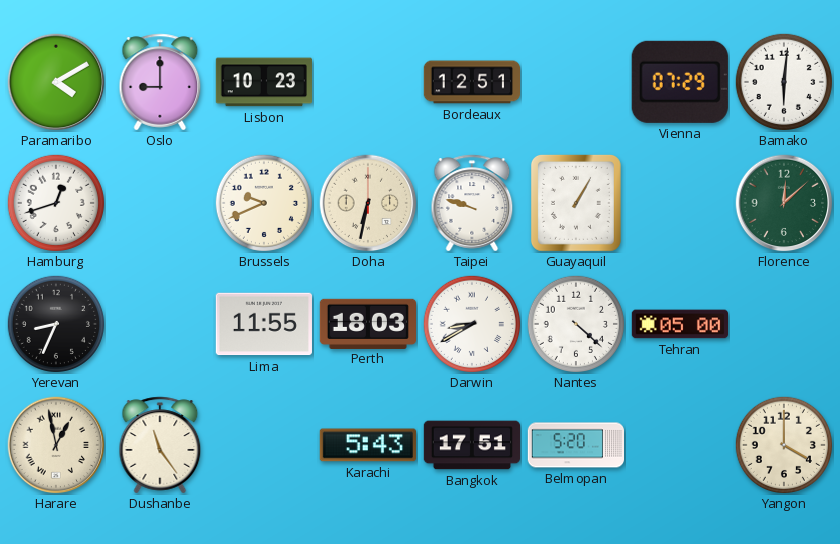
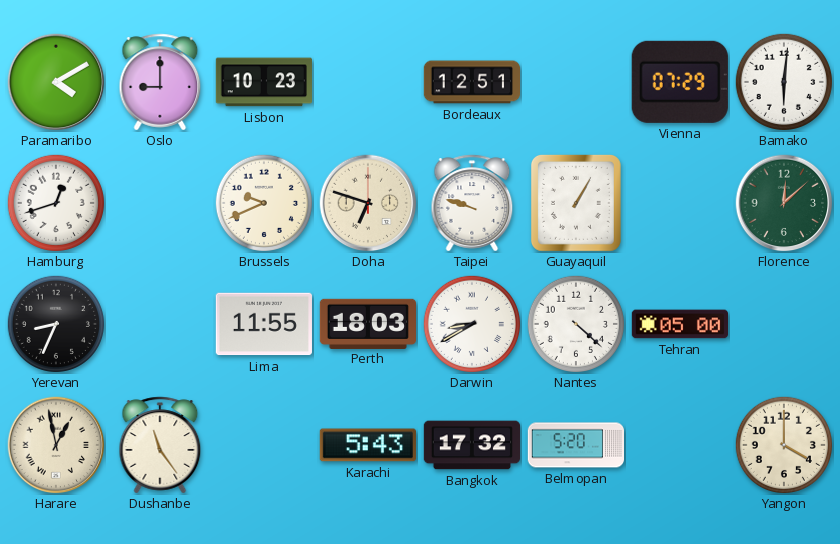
Doha: 6:32 -> 6:48
Bangkok: 17:51 -> 17:32
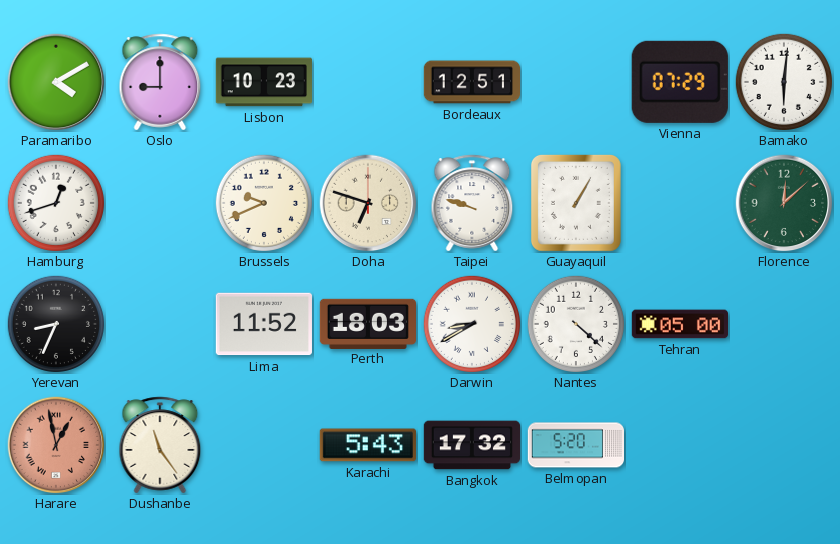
Lima: 11:55 -> 11:52
Harare dial: cream -> salmon
Yangon: 4:00 -> none
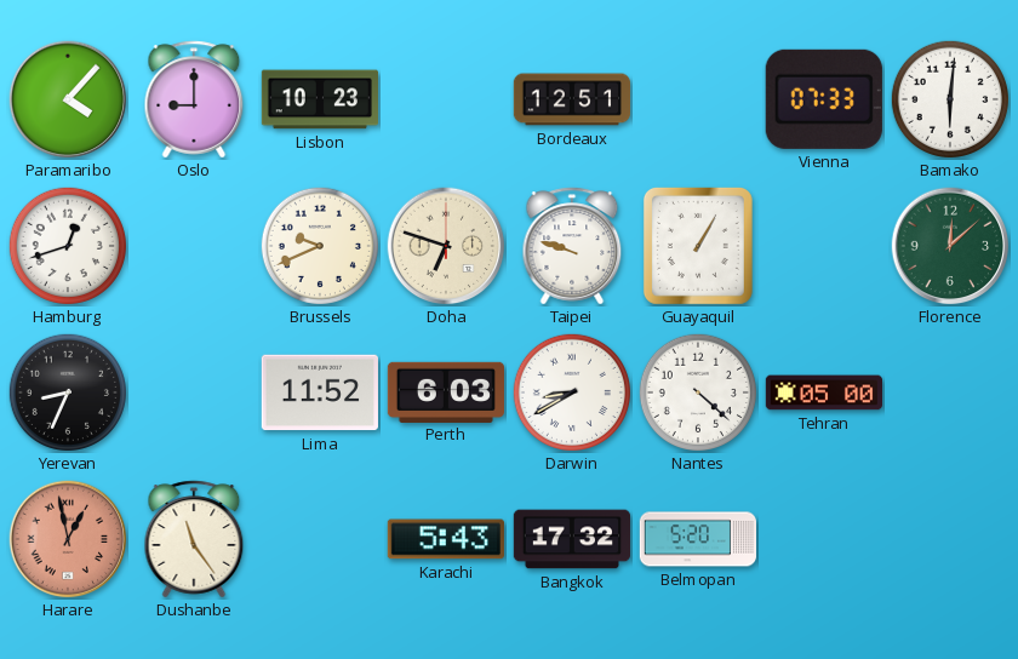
Paramaribo: 4:10 -> 4:07
Vienna: 07:29 -> 07:33
Perth: 18:03 -> 6:03
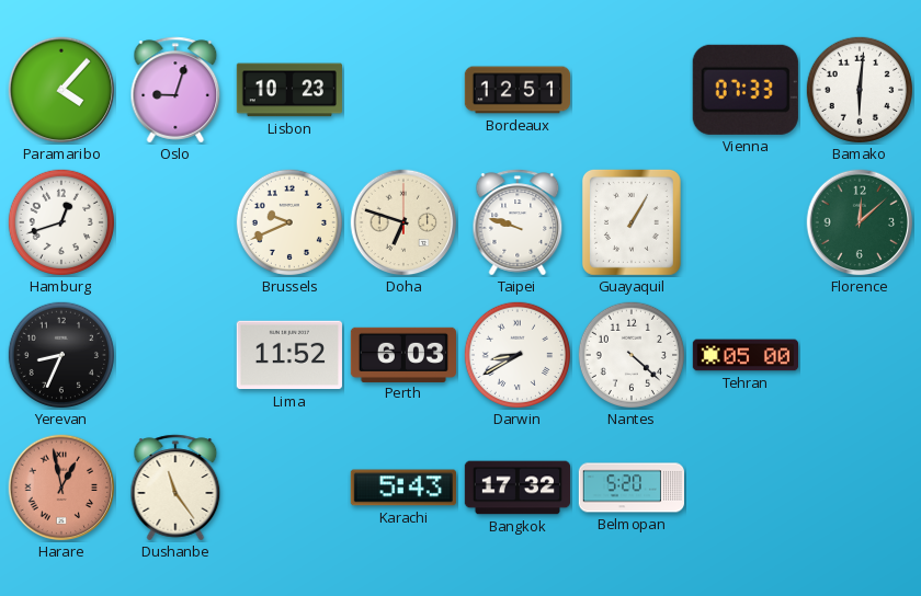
Oslo: 9:00 -> 9:03
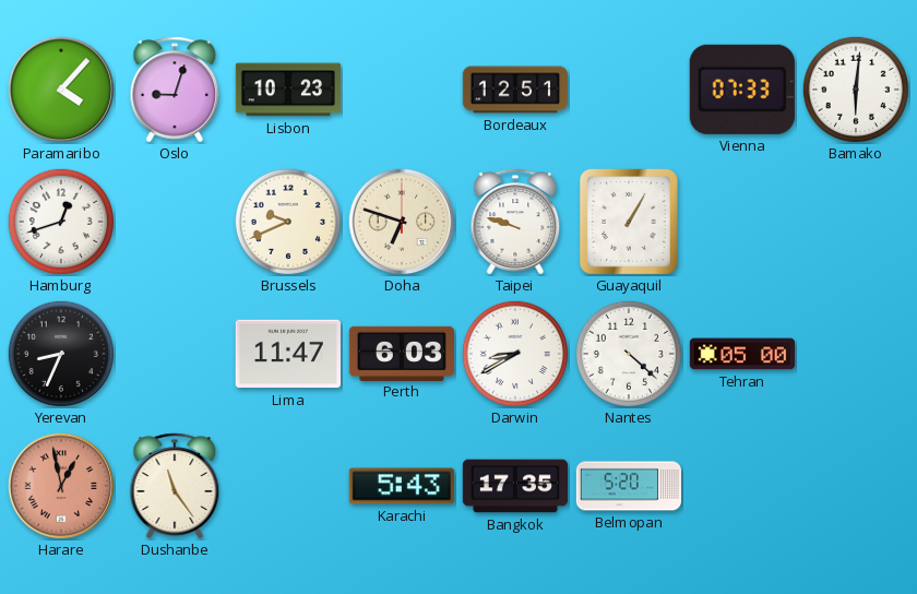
Florence: 12:08 -> none
Lima: 11:52 -> 11:47
Bangkok: 17:32 -> 17:35
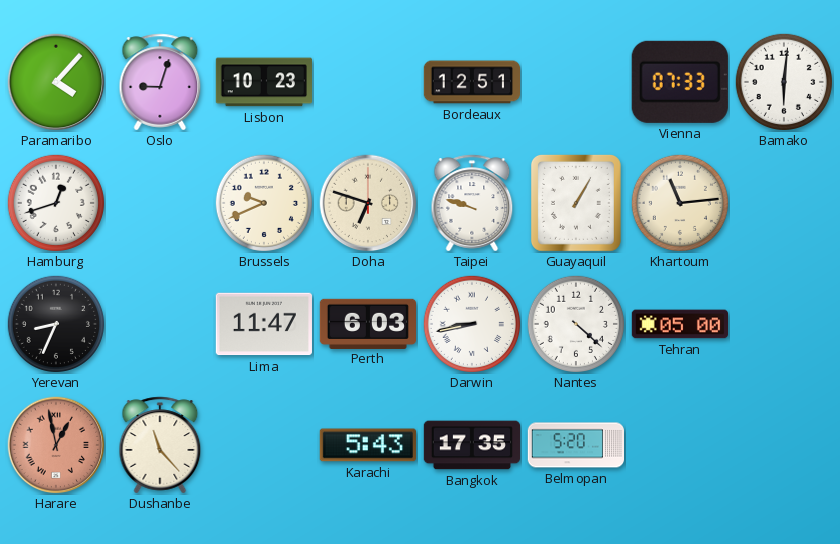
Khartoum: none -> 11:14
Darwin: 8:40 -> 8:43
Dushanbe: 11:24 -> 11:23
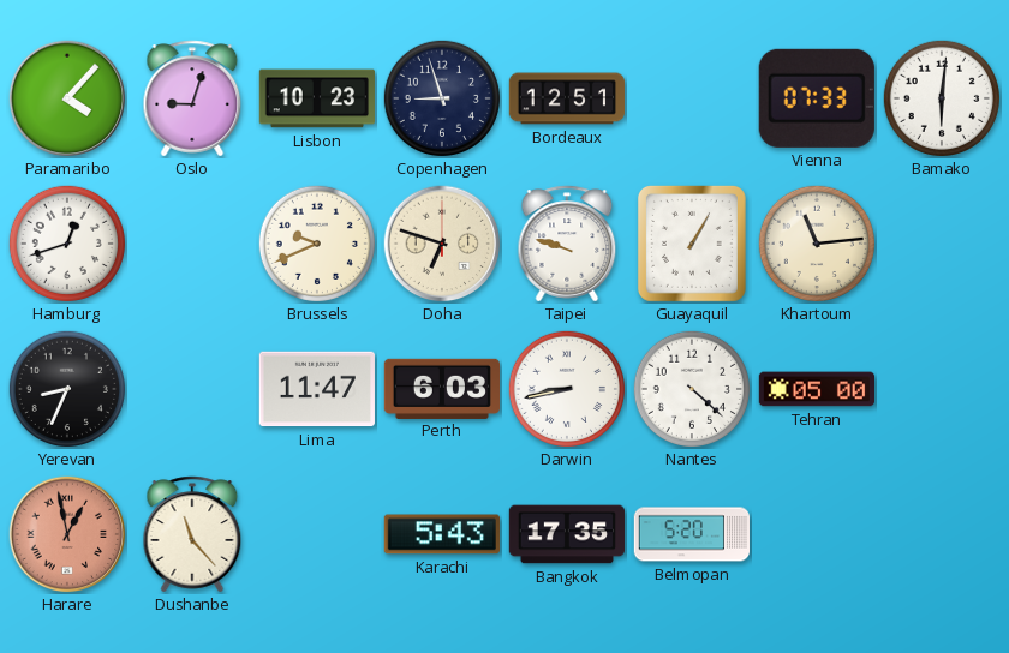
Copenhagen: none -> 8:57
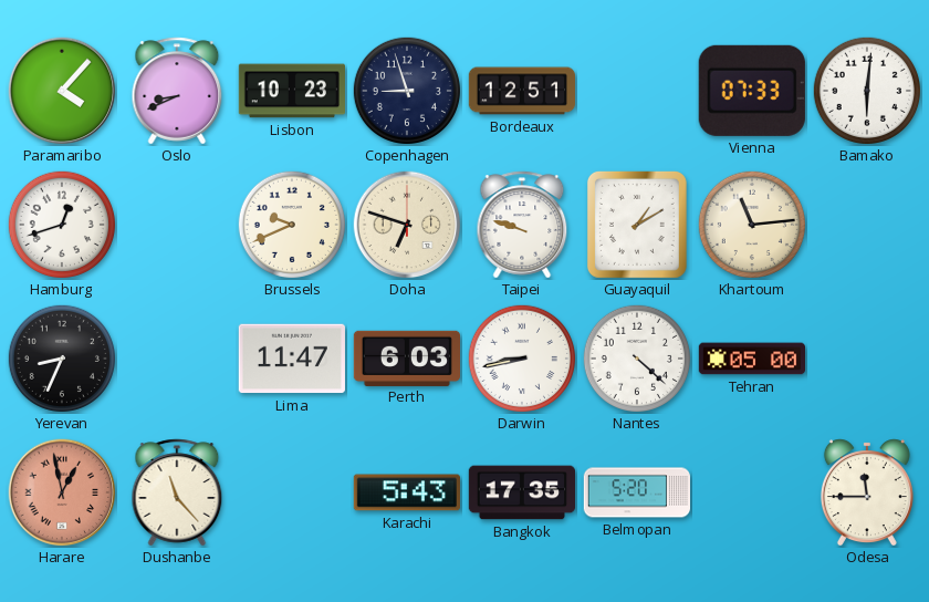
Oslo: 9:03 -> 8:41
Guayaquil: 1:05 -> 1:10
Odesa: none -> 11:45
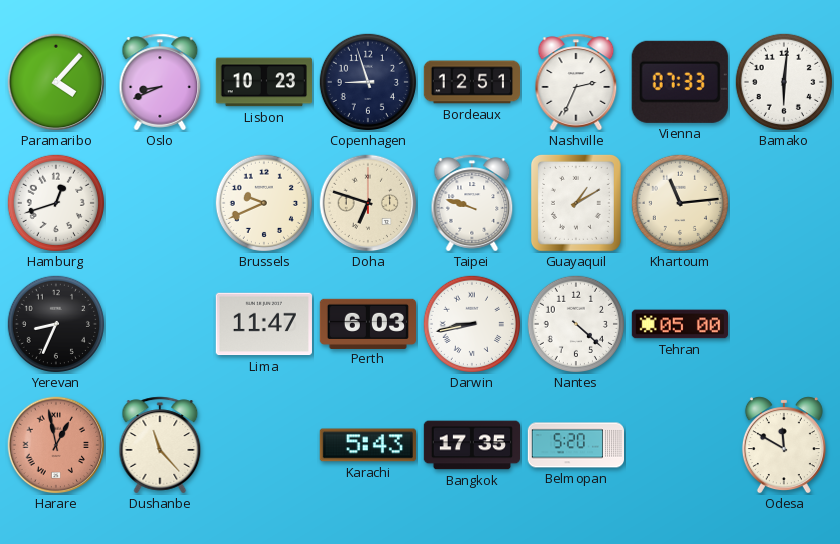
Nashville: none -> 2:34
Odesa: 11:45 -> 11:50
